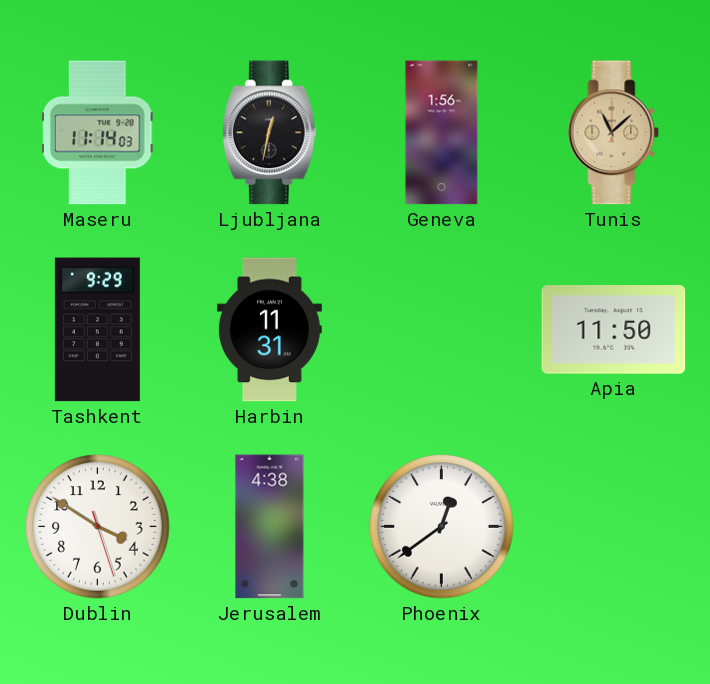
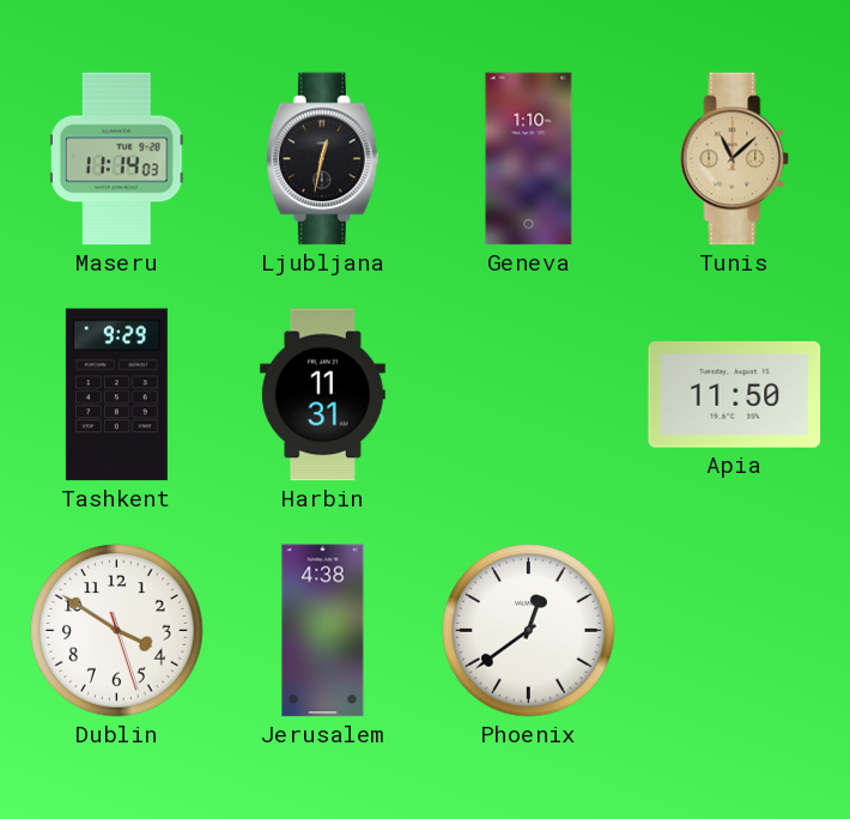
Geneva: 1:56 -> 1:10
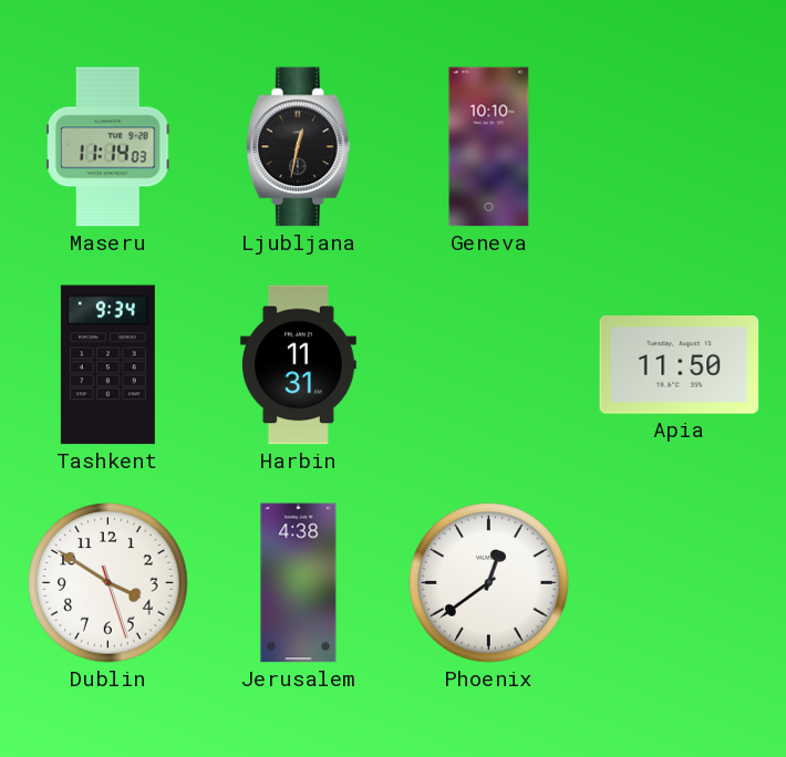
Geneva: 1:10 -> 10:10
Tunis: 11:08 -> none
Tashkent: 9:29 -> 9:34
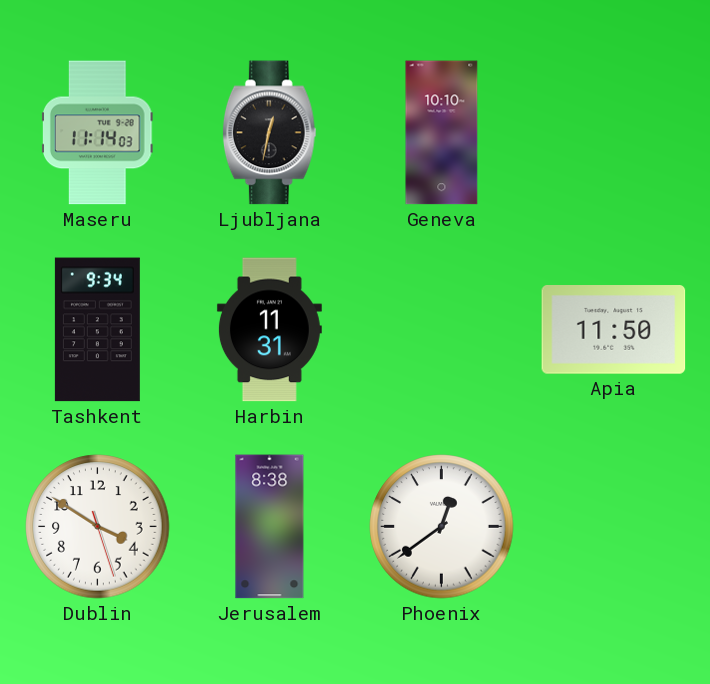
Jerusalem: 4:38 -> 8:38
